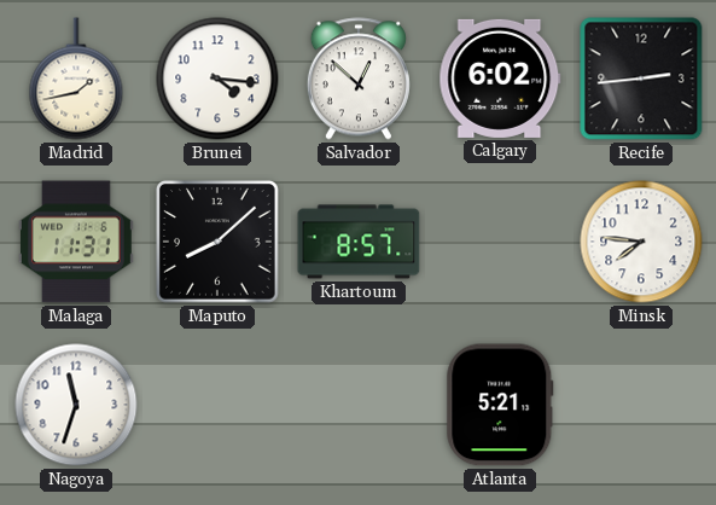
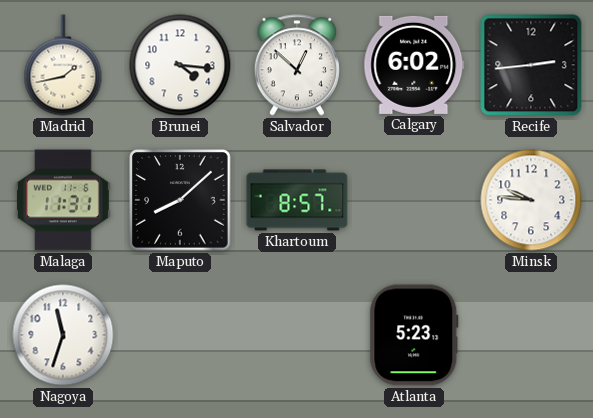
Minsk: 7:46 -> 9:46
Atlanta: 5:21 -> 5:23
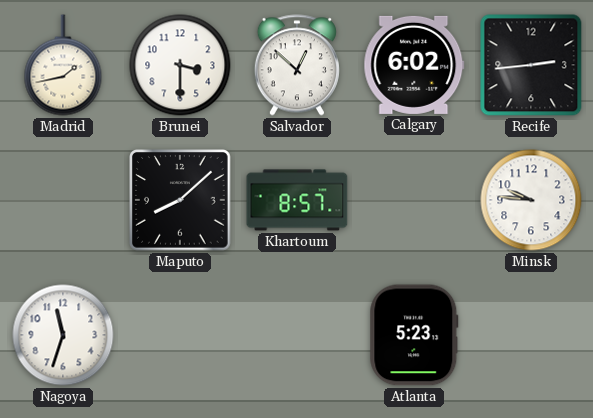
Brunei: 4:16 -> 3:30
Malaga: 11:31 -> none
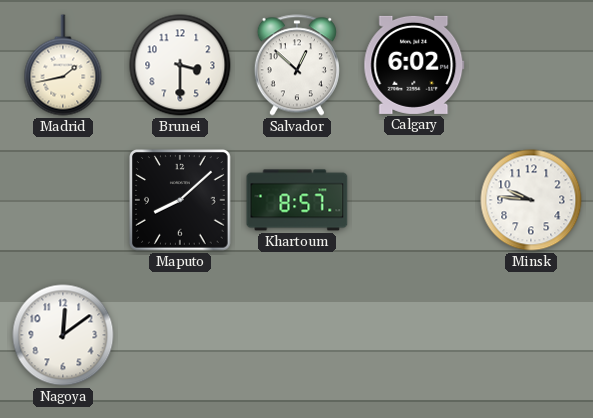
Recife: 2:44 -> none
Nagoya: 11:33 -> 12:09
Atlanta: 5:23 -> none
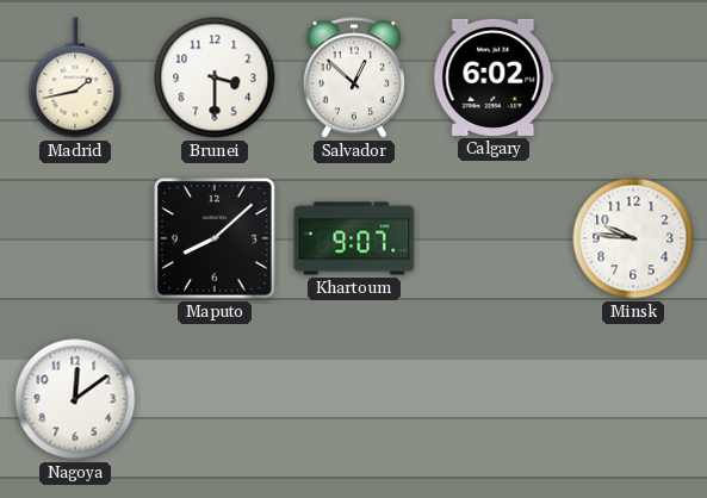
Khartoum: 8:57 -> 9:07
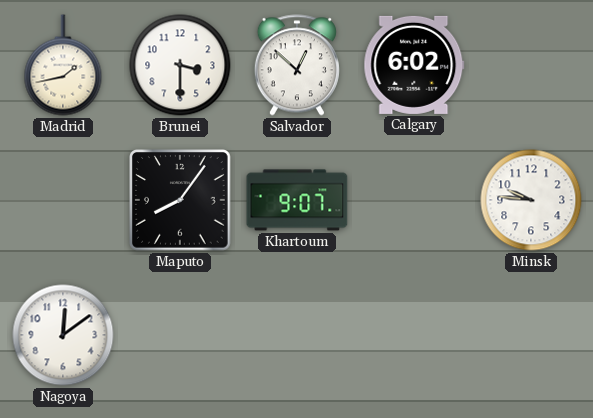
Maputo: 8:08 -> 8:06
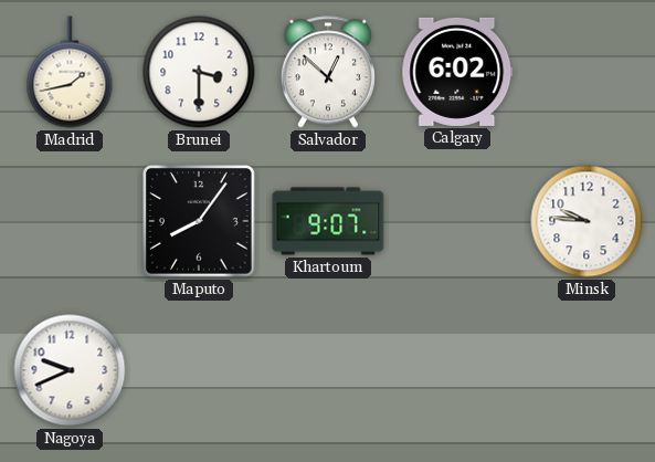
Nagoya: 12:09 -> 9:41
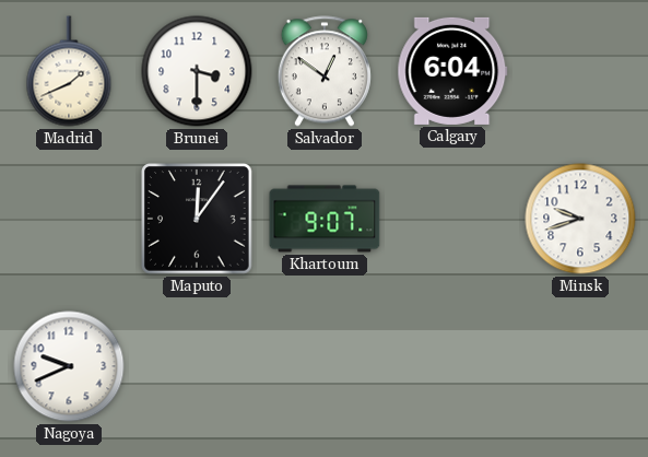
Madrid: 1:43 -> 1:41
Salvador: 12:52 -> 12:51
Calgary: 6:02 -> 6:04
Maputo: 8:06 -> 12:06
Minsk: 9:46 -> 9:42
